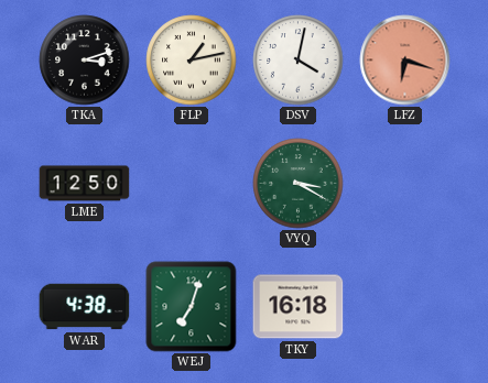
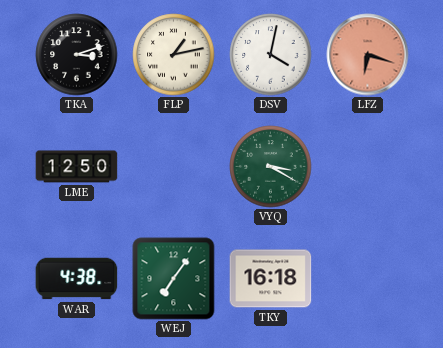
WEJ: 7:03 -> 7:06
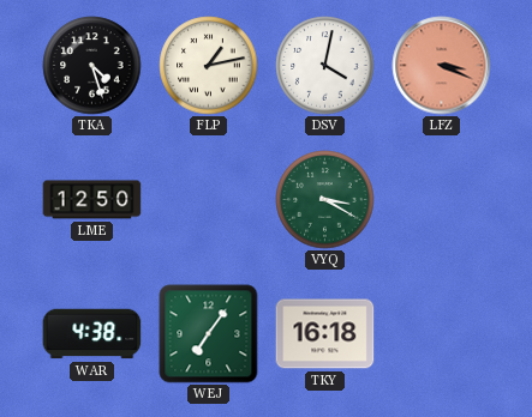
TKA: 3:12 -> 4:27
LFZ: 6:18 -> 3:19
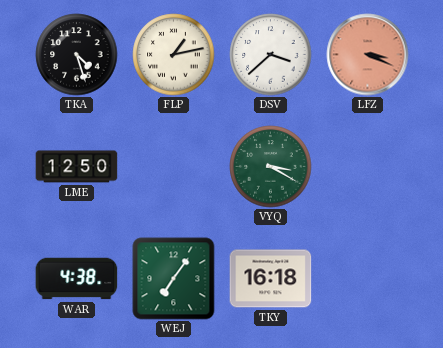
DSV: 4:02 -> 3:38
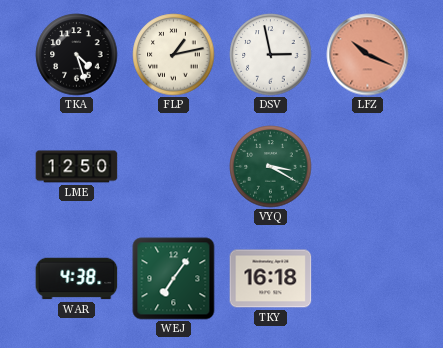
DSV: 3:38 -> 2:58
LFZ: 3:19 -> 10:19
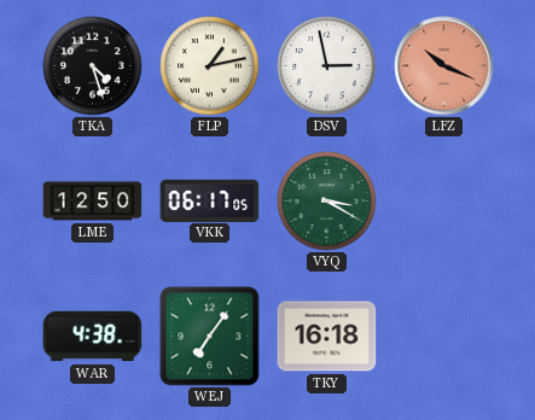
VKK: none -> 06:17
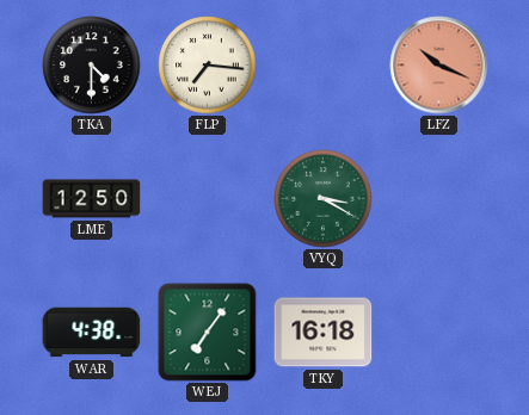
TKA: 4:27 -> 4:30
FLP: 1:13 -> 7:16
DSV: 2:58 -> none
VKK: 06:17 -> none
